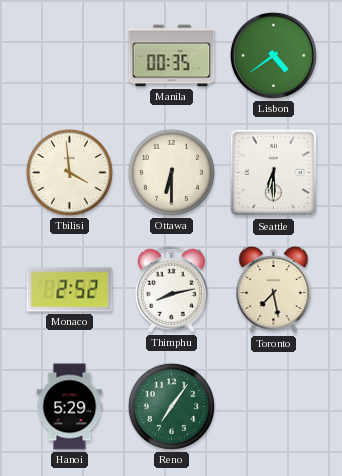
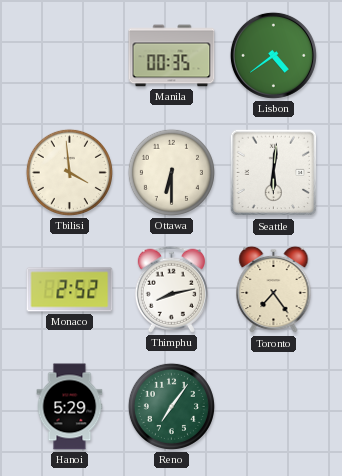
Seattle: 6:30 -> 6:01
Toronto: 7:28 -> 7:24
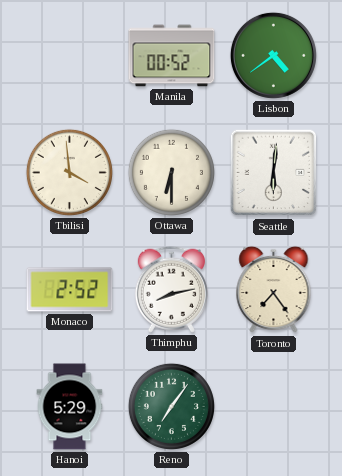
Manila: 00:35 -> 00:52
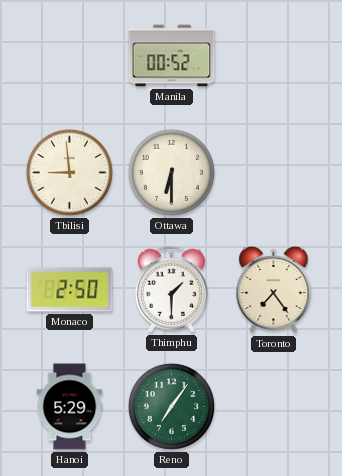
Lisbon: 4:39 -> none
Tbilisi: 3:59 -> 8:59
Seattle: 6:01 -> none
Monaco: 2:52 -> 2:50
Thimphu: 8:13 -> 1:30
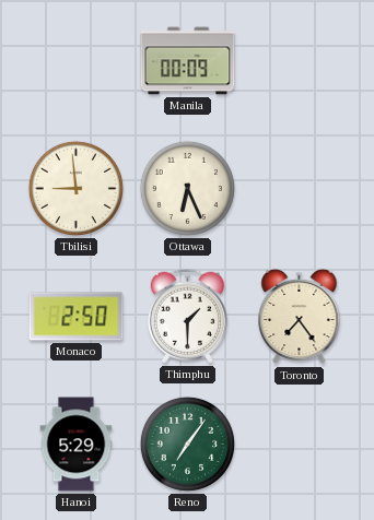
Manila: 00:52 -> 00:09
Ottawa: 6:30 -> 6:26
